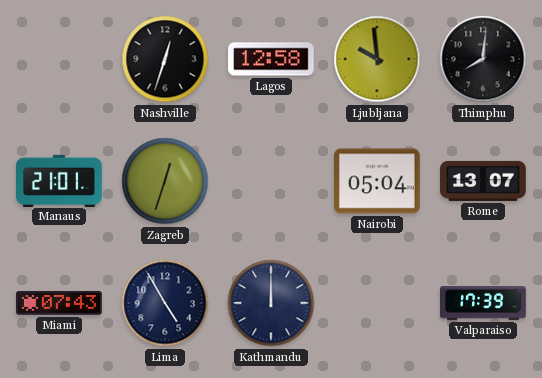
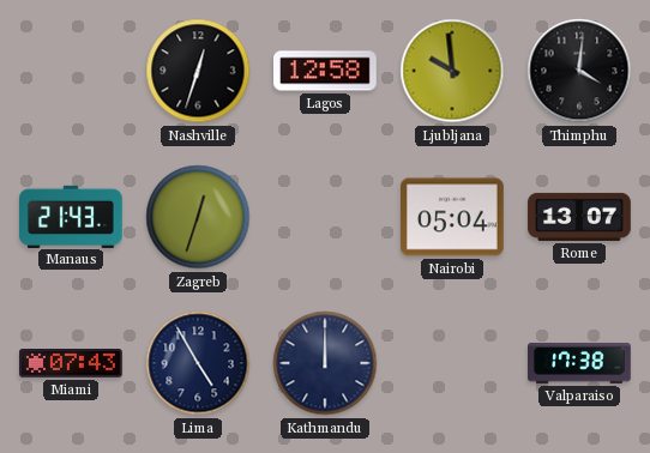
Thimphu: 8:01 -> 4:01
Manaus: 21:01 -> 21:43
Valparaiso: 17:39 -> 17:38
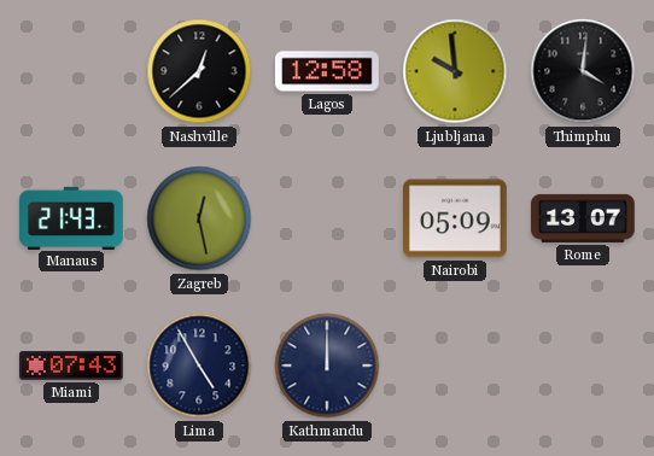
Nashville: 12:33 -> 12:38
Zagreb: 12:33 -> 12:28
Nairobi: 05:04 -> 05:09
Valparaiso: 17:38 -> none
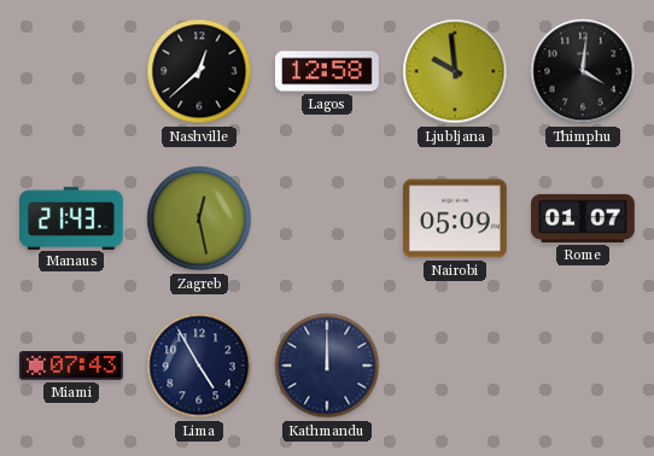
Rome: 13:07 -> 01:07
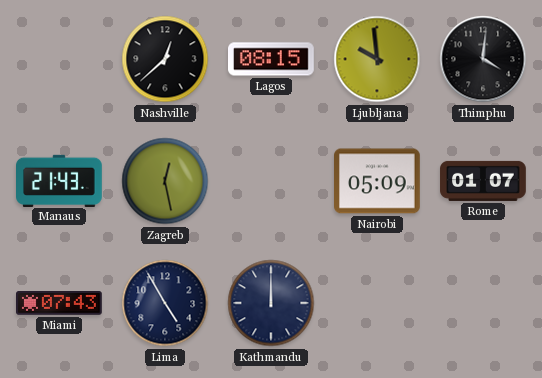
Lagos: 12:58 -> 08:15
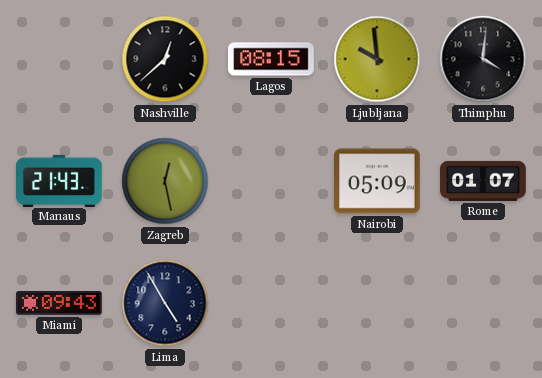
Miami: 07:43 -> 09:43
Kathmandu: 12:00 -> none
